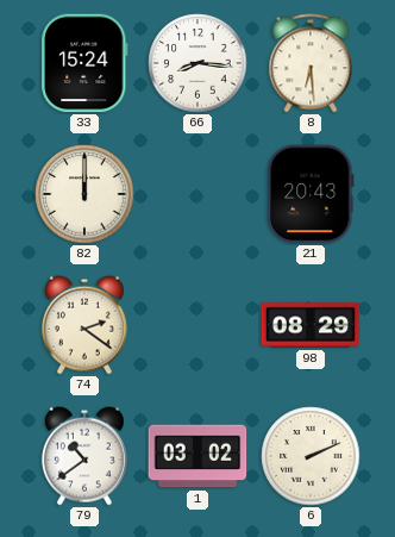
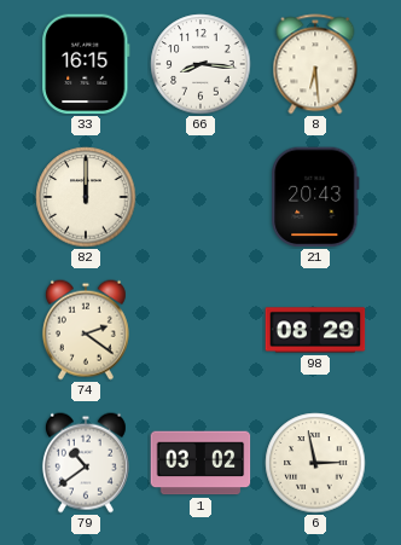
33: 15:24 -> 16:15
6: 2:11 -> 2:58
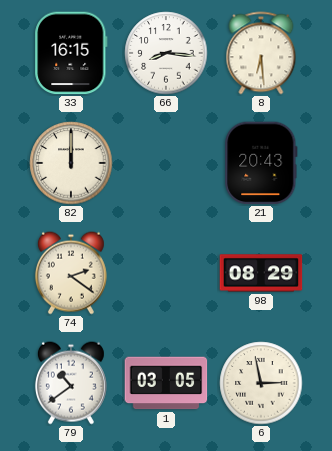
1: 03:02 -> 03:05
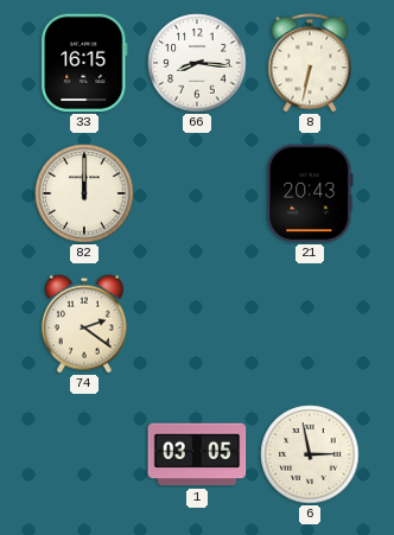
8: 6:29 -> 6:32
98: 08:29 -> none
79: 10:39 -> none
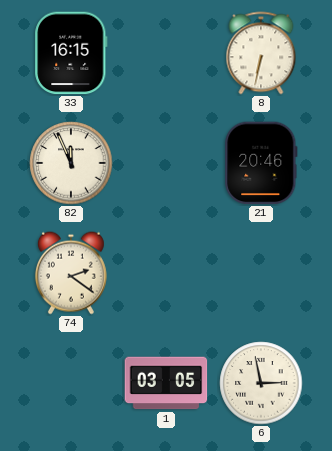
66: 8:16 -> none
82: 12:00 -> 11:56
21: 20:43 -> 20:46
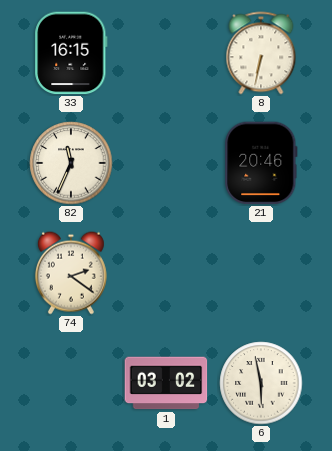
82: 11:56 -> 11:34
1: 03:05 -> 03:02
6: 2:58 -> 5:58
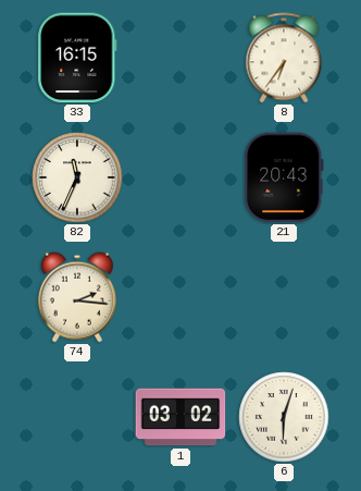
8: 6:32 -> 6:36
21: 20:46 -> 20:43
74: 2:21 -> 2:16
6: 5:58 -> 6:03
